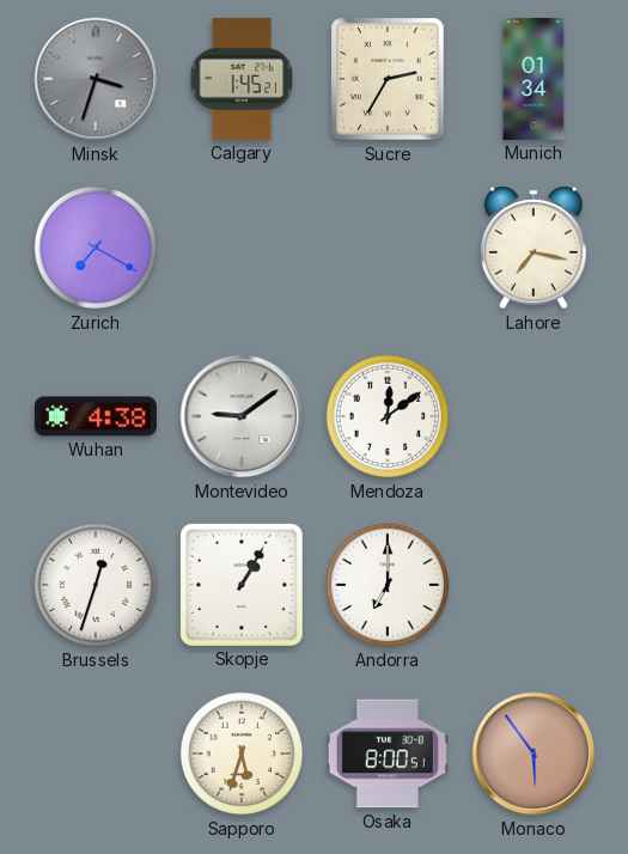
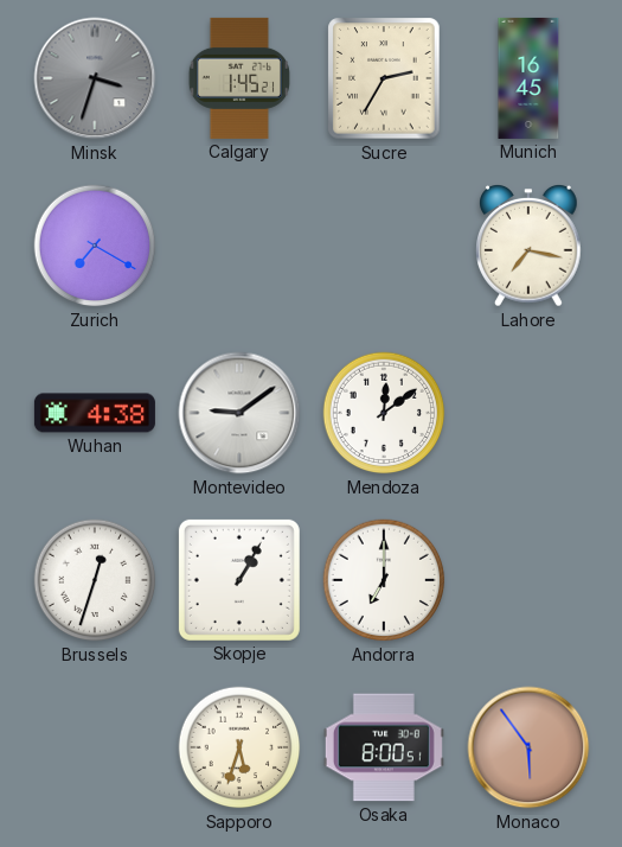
Munich: 01:34 -> 16:45
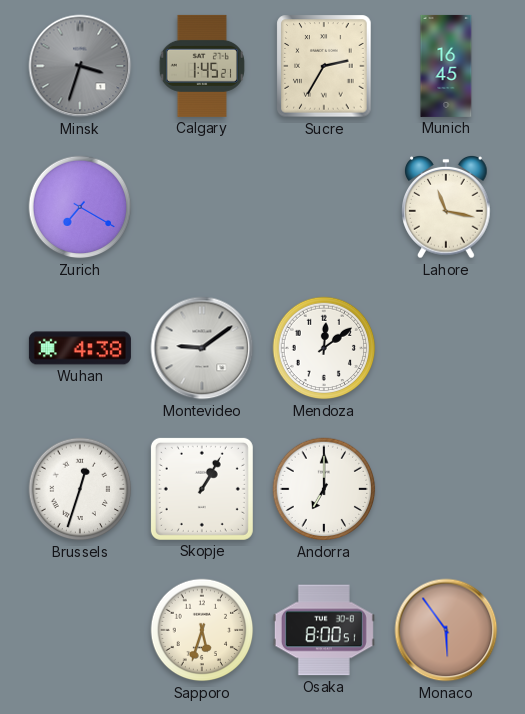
Lahore: 7:17 -> 11:17
